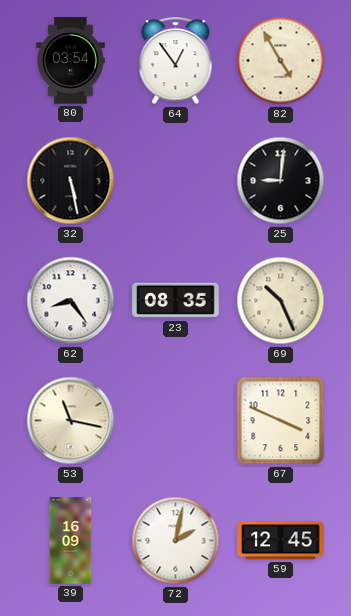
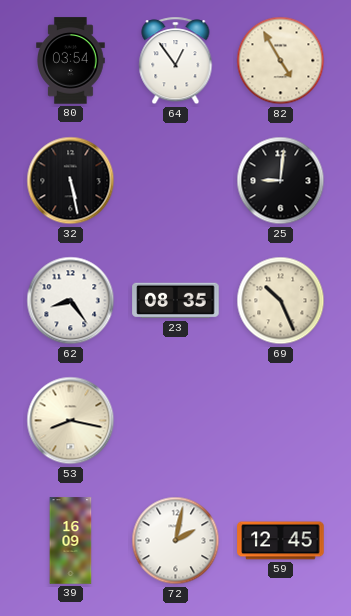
53: 11:17 -> 8:17
67: 3:49 -> none
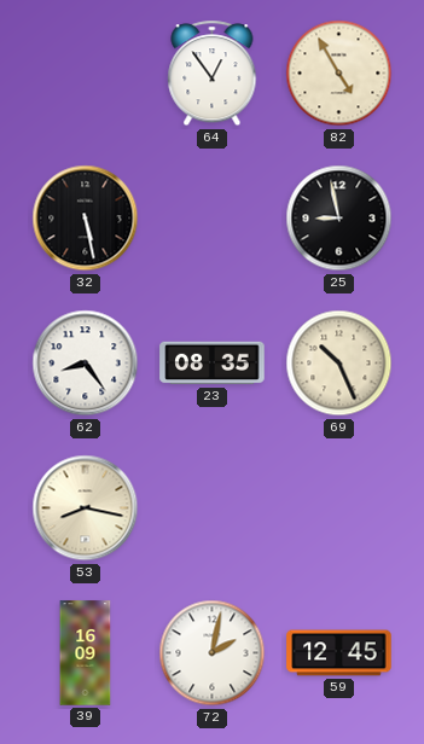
80: 03:54 -> none
25: 9:01 -> 8:58
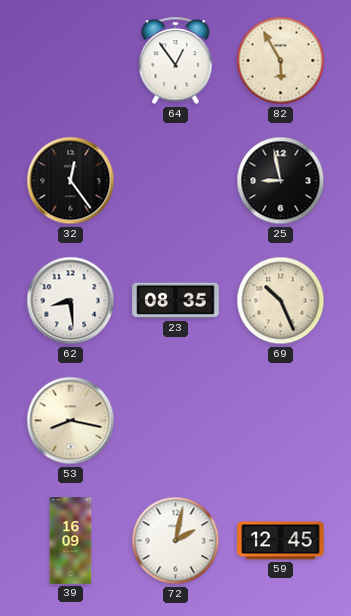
82: 4:55 -> 5:55
32: 5:28 -> 12:24
62: 8:24 -> 8:29
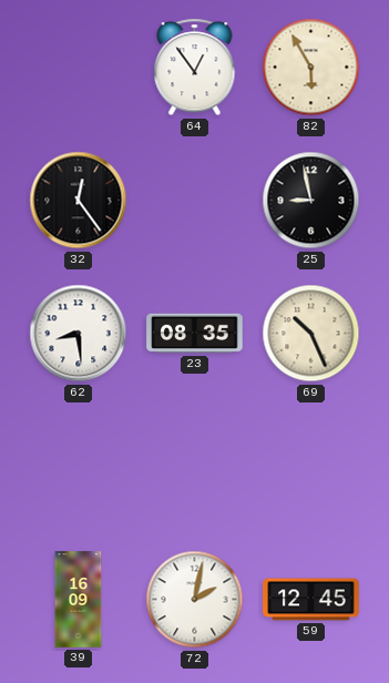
53: 8:17 -> none
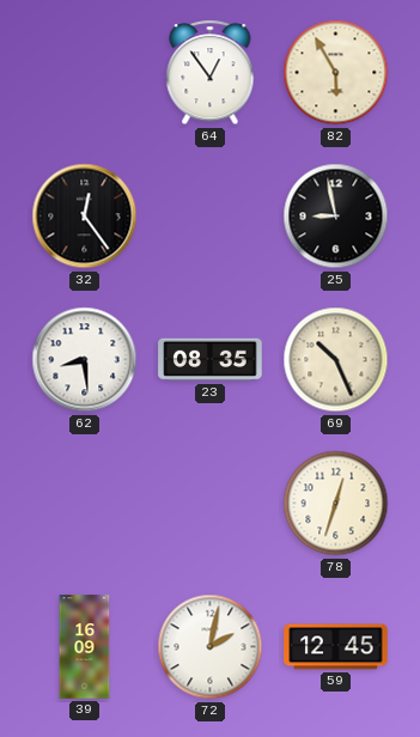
78: none -> 12:33
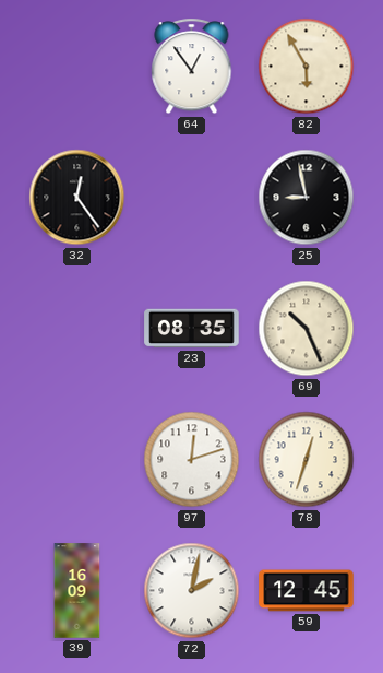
62: 8:29 -> none
97: none -> 12:12
